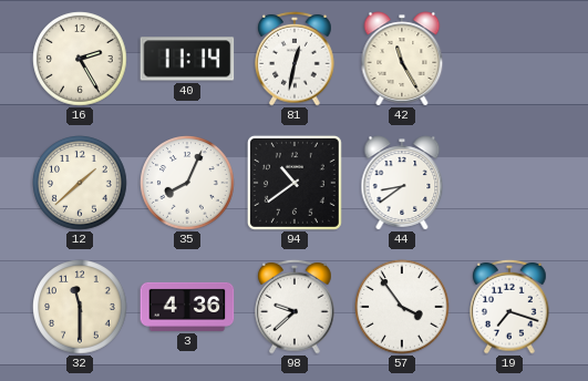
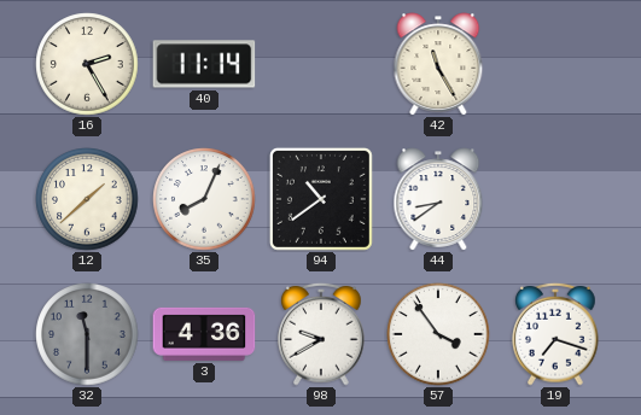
81: 12:32 -> none
32 dial: cream -> grey
98: 9:38 -> 9:40
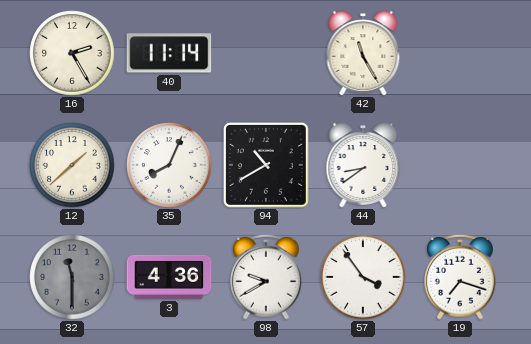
94: 10:39 -> 10:40
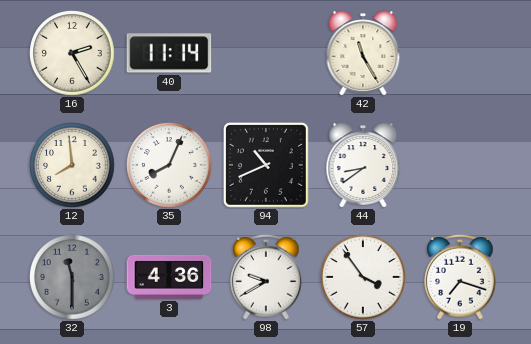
12: 1:38 -> 7:59
94: 10:40 -> 10:41
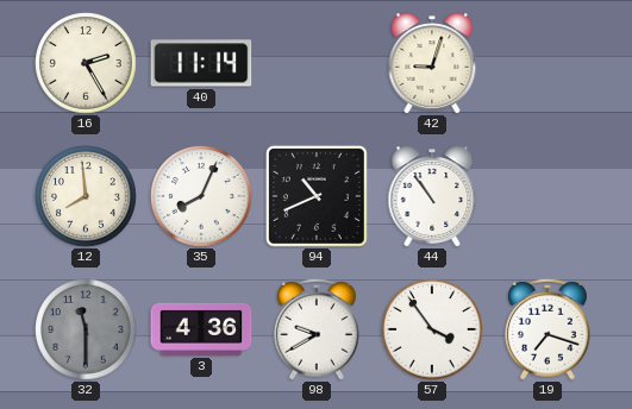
42: 11:25 -> 9:03
44: 8:39 -> 10:54
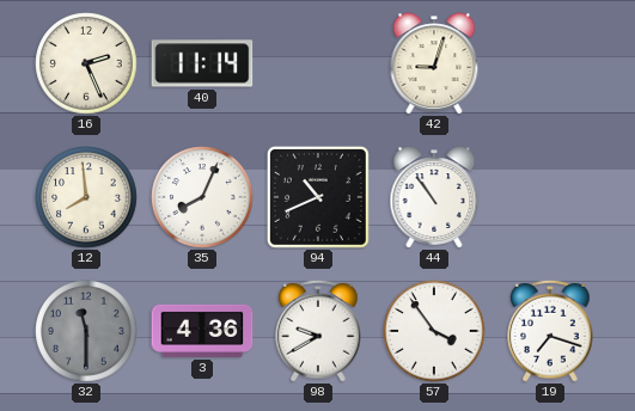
16: 2:25 -> 2:26
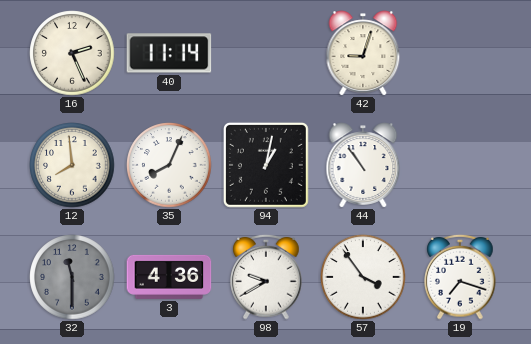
94: 10:41 -> 1:02
